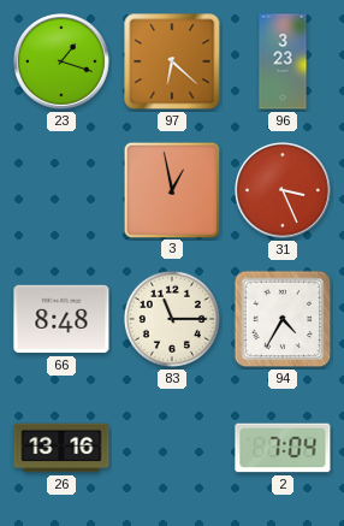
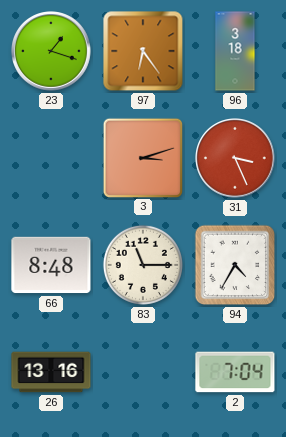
97: 6:22 -> 6:24
96: 3:23 -> 3:18
3: 12:58 -> 3:12
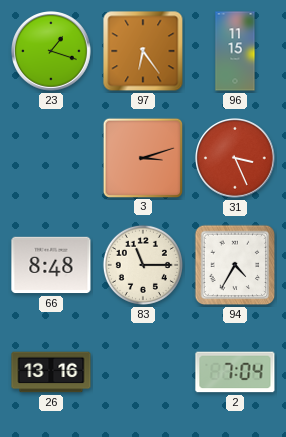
96: 3:18 -> 11:15
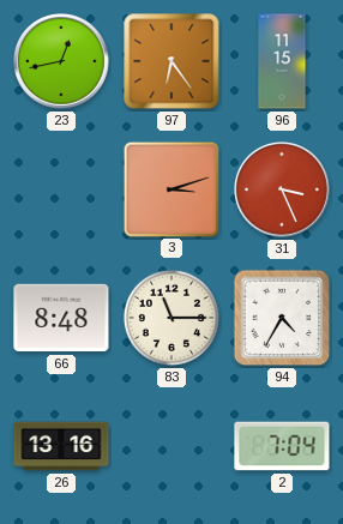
23: 1:18 -> 12:43
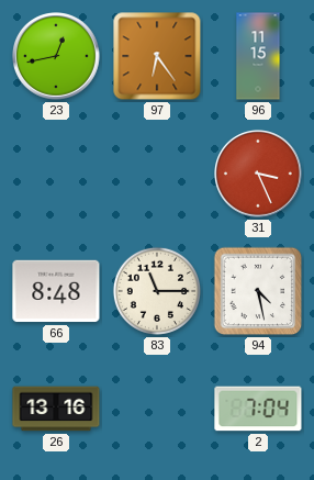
3: 3:12 -> none
94: 4:35 -> 4:28
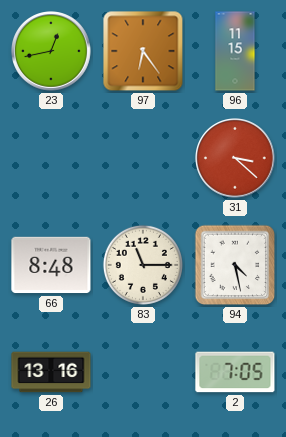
31: 3:26 -> 3:22
2: 7:04 -> 7:05
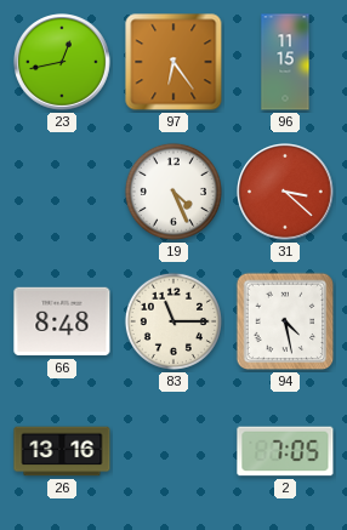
19: none -> 4:26
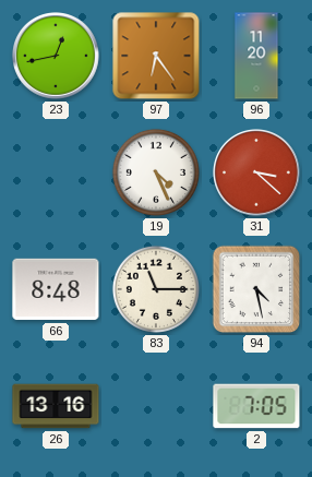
96: 11:15 -> 11:20
